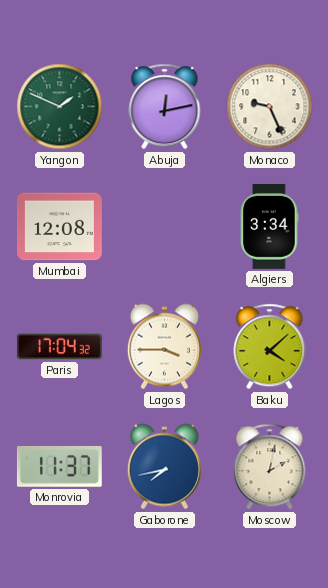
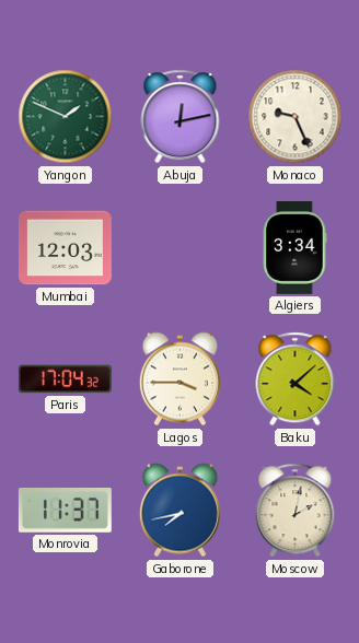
Mumbai: 12:08 -> 12:03
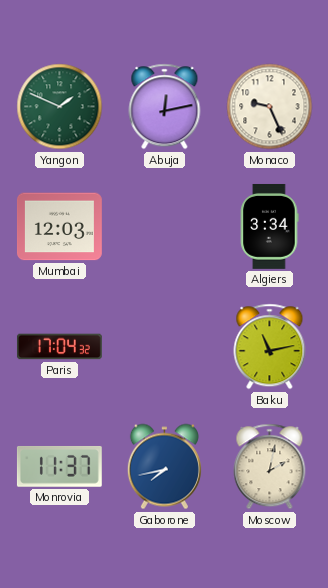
Lagos: 3:45 -> none
Baku: 4:08 -> 11:13
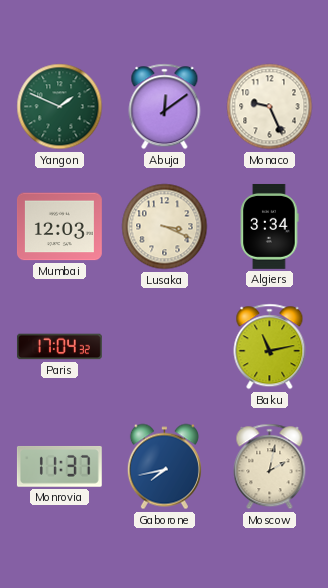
Abuja: 12:13 -> 12:09
Lusaka: none -> 3:19
